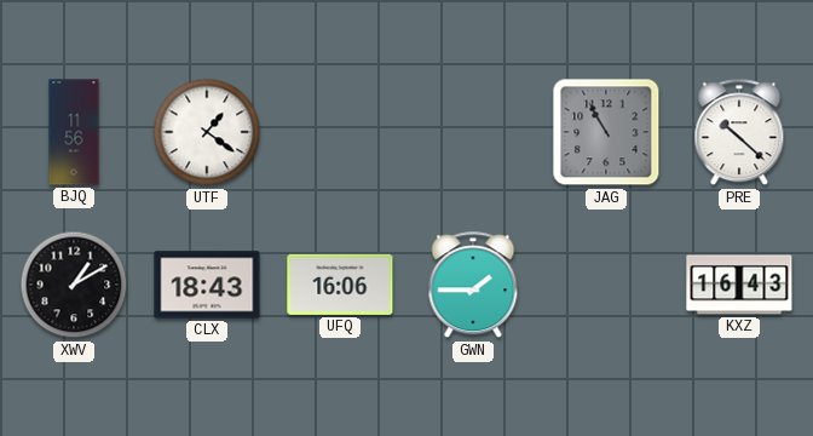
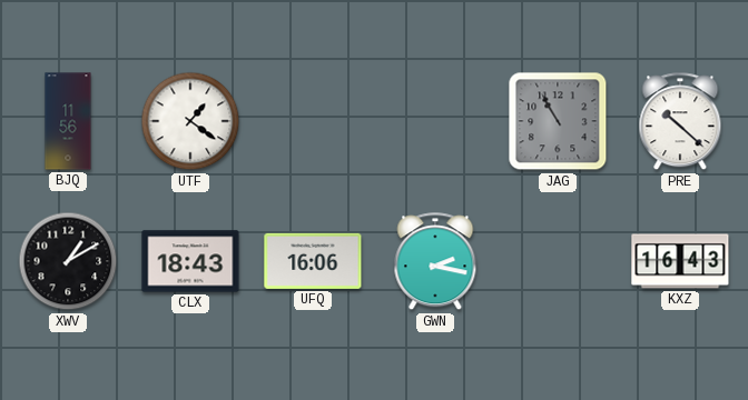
GWN: 1:45 -> 2:17
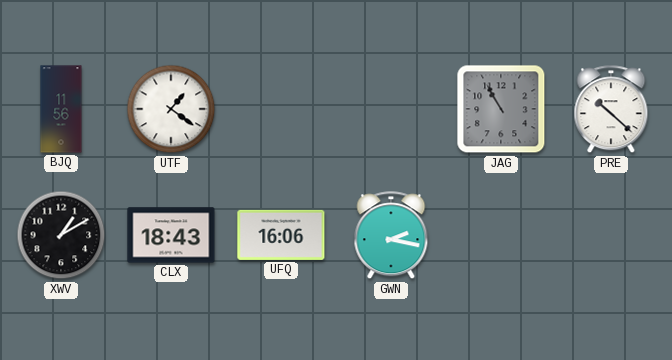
KXZ: 16:43 -> none
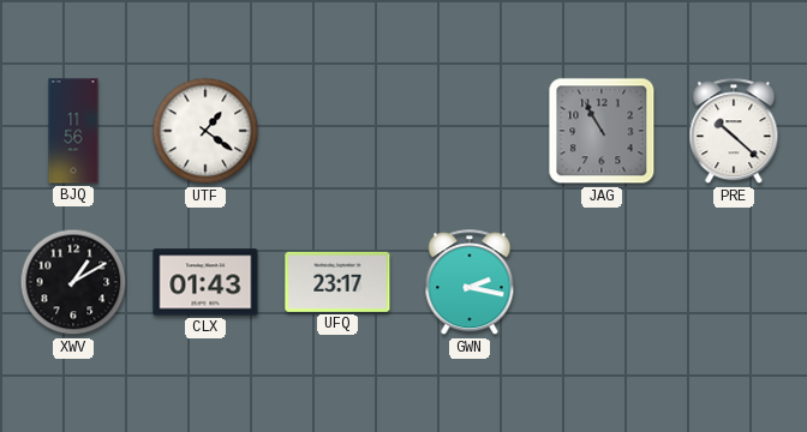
CLX: 18:43 -> 01:43
UFQ: 16:06 -> 23:17
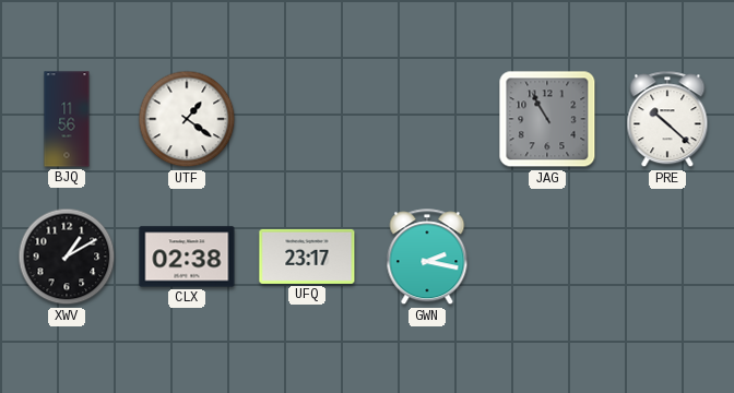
CLX: 01:43 -> 02:38
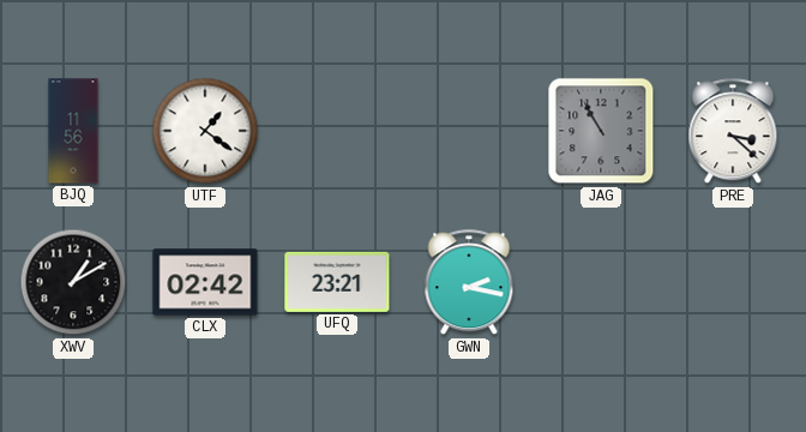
PRE: 10:22 -> 3:22
CLX: 02:38 -> 02:42
UFQ: 23:17 -> 23:21
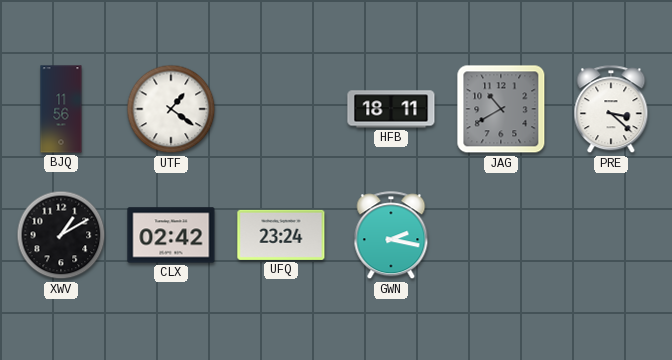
HFB: none -> 18:11
JAG: 10:55 -> 10:40
UFQ: 23:21 -> 23:24
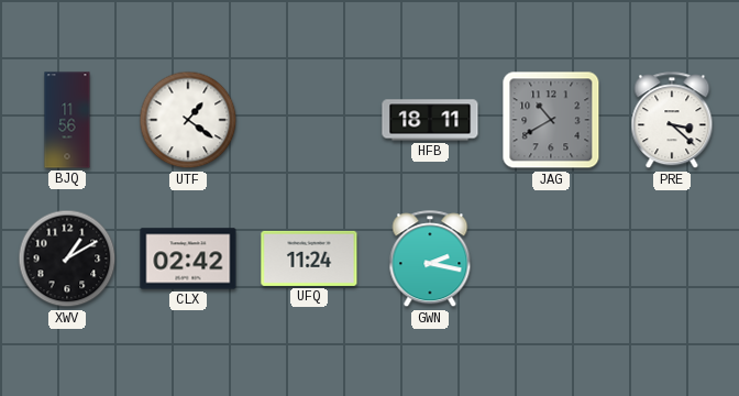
UFQ: 23:24 -> 11:24
